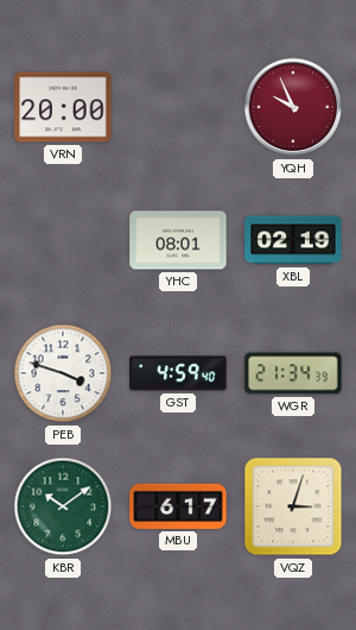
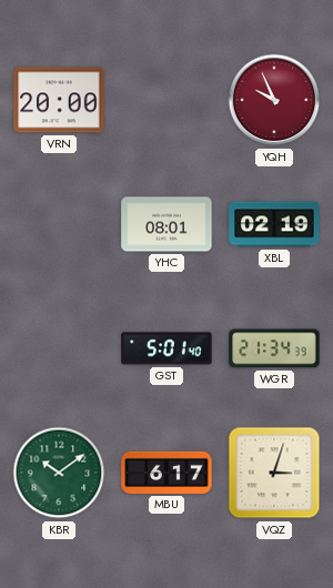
PEB: 3:48 -> none
GST: 4:59 -> 5:01
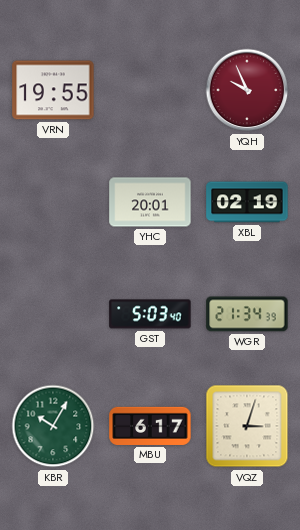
VRN: 20:00 -> 19:55
YHC: 08:01 -> 20:01
GST: 5:01 -> 5:03
KBR: 10:09 -> 10:05
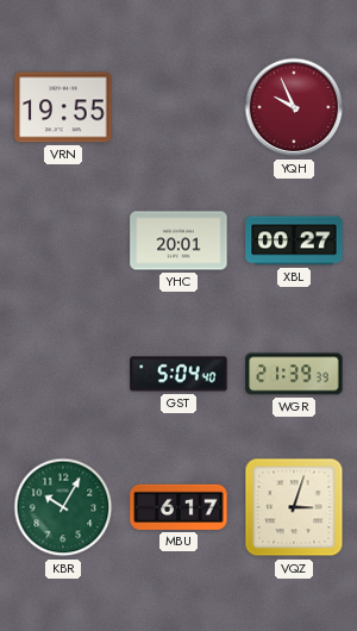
XBL: 02:19 -> 00:27
GST: 5:03 -> 5:04
WGR: 21:34 -> 21:39
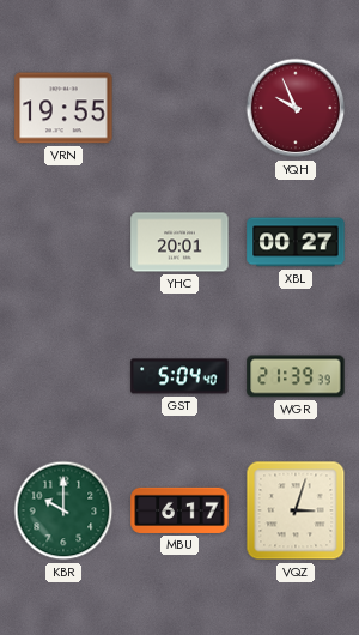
KBR: 10:05 -> 10:00
